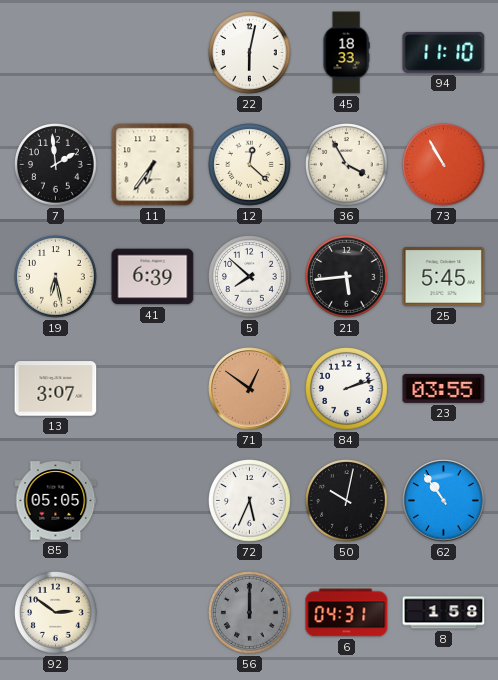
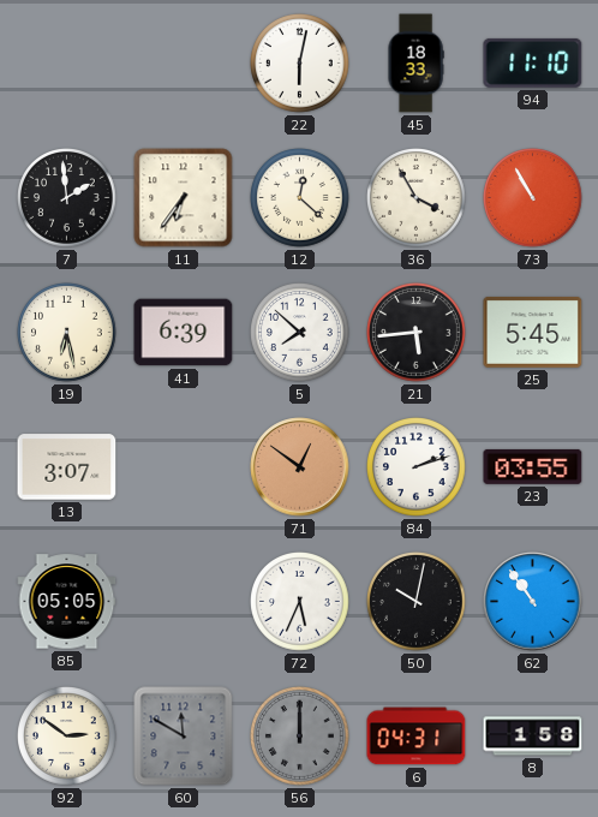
60: none -> 11:50
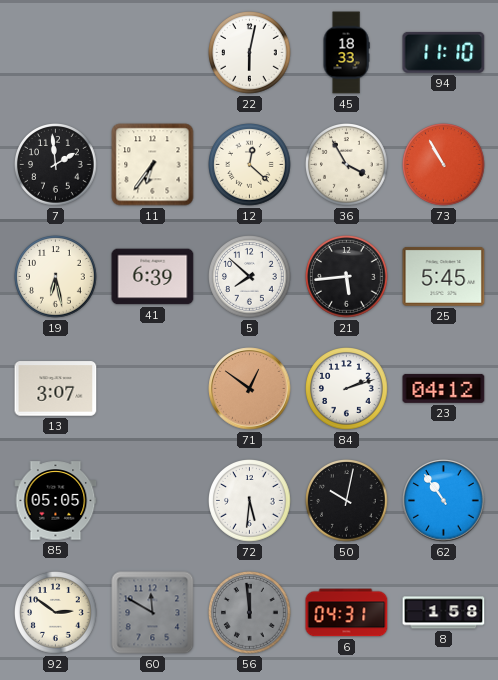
23: 03:55 -> 04:12
72: 5:34 -> 5:31
56: 12:00 -> 11:59
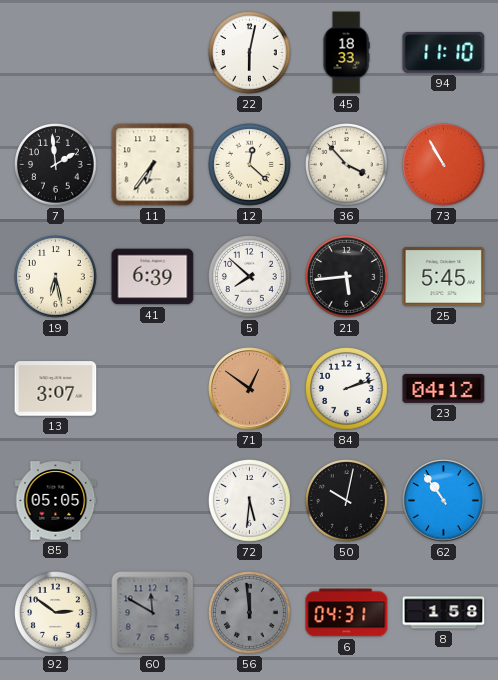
36: 3:55 -> 3:53
